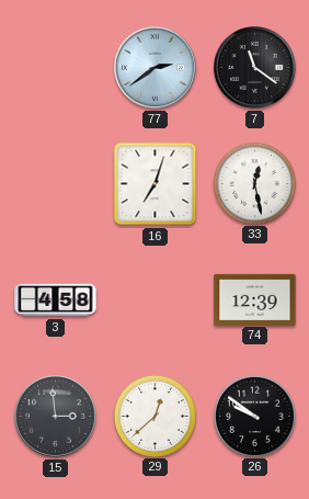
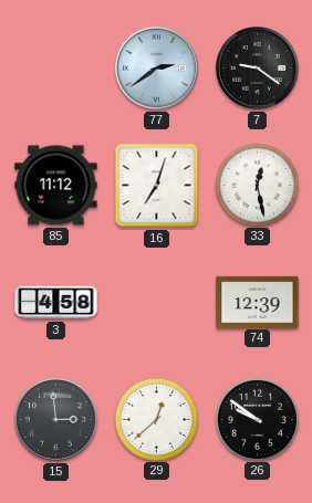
7: 11:21 -> 9:21
85: none -> 11:12
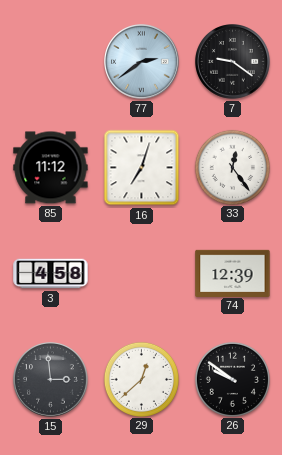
33: 12:28 -> 12:24
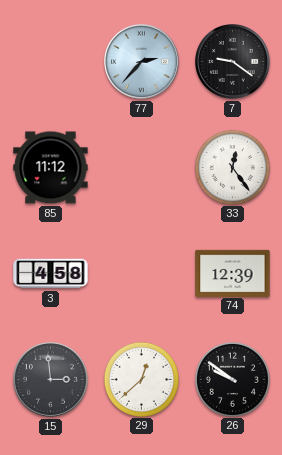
77: 2:39 -> 2:37
16: 7:03 -> none
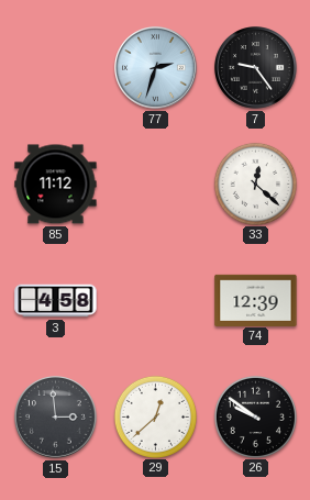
77: 2:37 -> 2:33
7: 9:21 -> 9:24
33: 12:24 -> 12:22
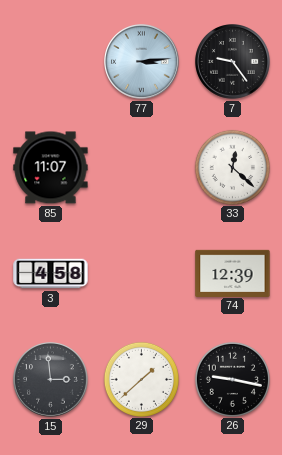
77: 2:33 -> 3:14
85: 11:12 -> 11:07
29: 12:38 -> 1:38
26: 9:51 -> 9:17
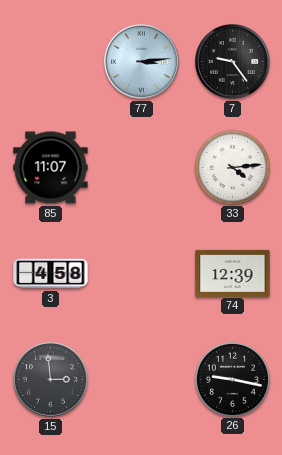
33: 12:22 -> 4:14
29: 1:38 -> none
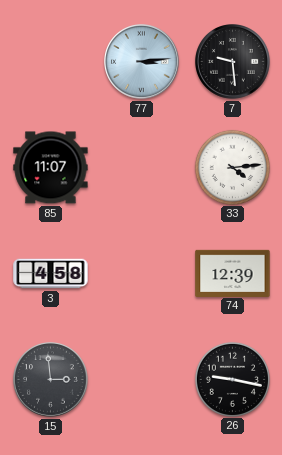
7: 9:24 -> 9:29
